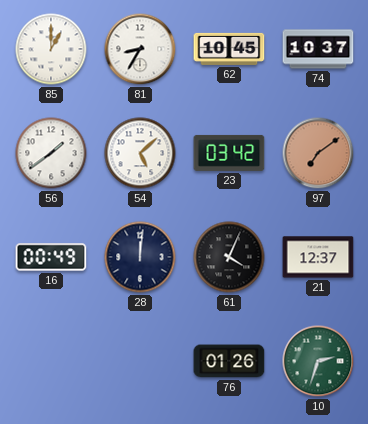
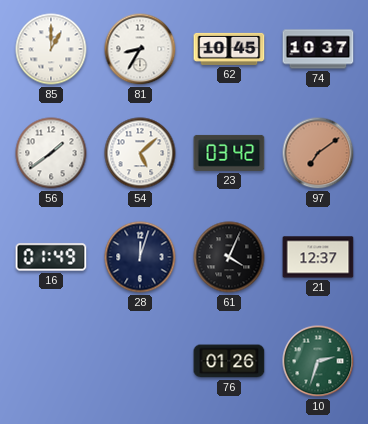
16: 00:49 -> 01:49
28: 12:01 -> 12:03
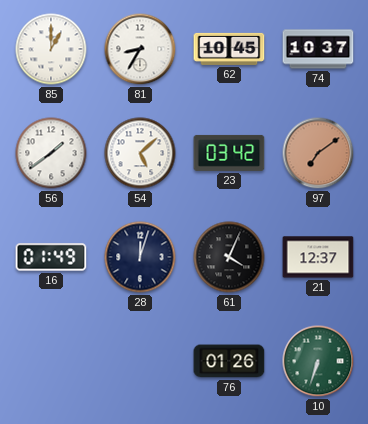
10: 2:33 -> 6:33
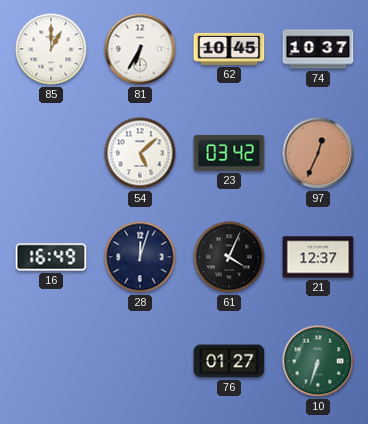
81: 8:35 -> 6:35
56: 1:39 -> none
97: 7:09 -> 12:34
16: 01:49 -> 16:49
76: 01:26 -> 01:27
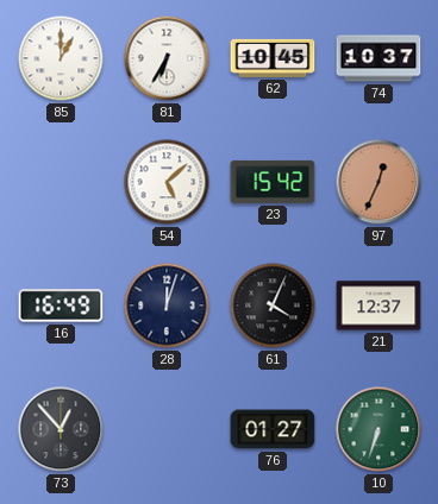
23: 03:42 -> 15:42
73: none -> 12:53
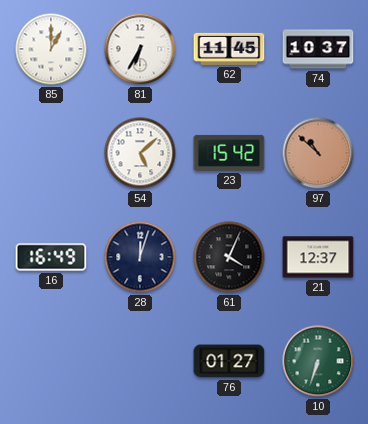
62: 10:45 -> 11:45
97: 12:34 -> 10:52
73: 12:53 -> none
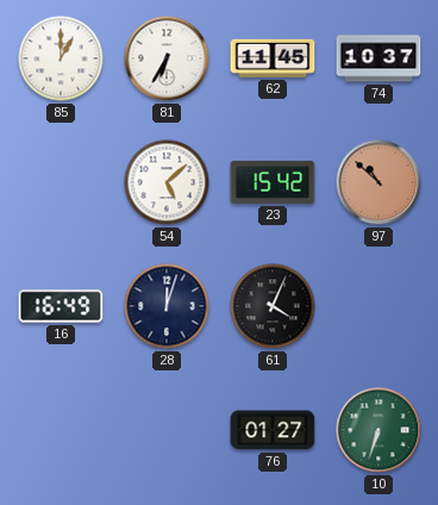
21: 12:37 -> none
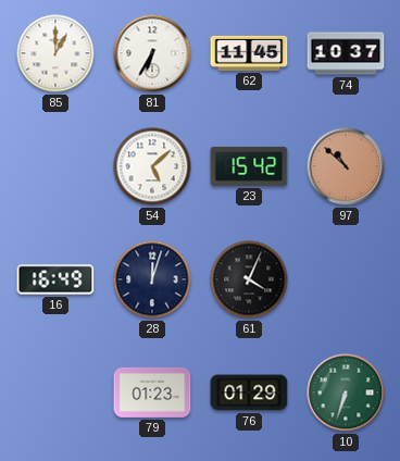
79: none -> 01:23
76: 01:27 -> 01:29
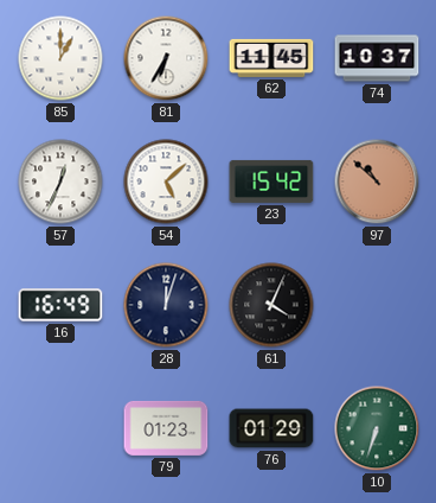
57: none -> 12:34
